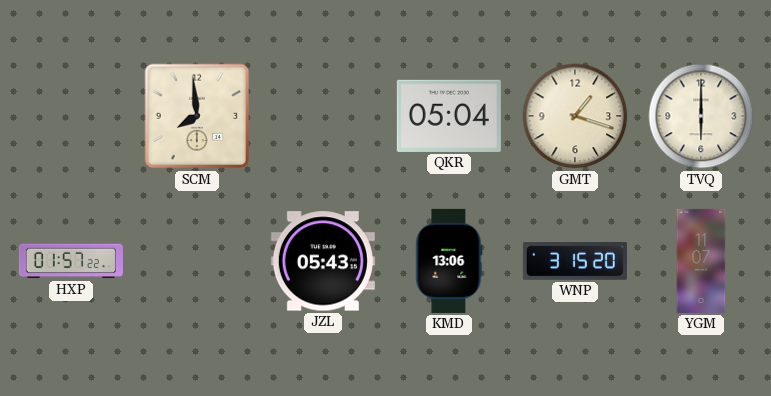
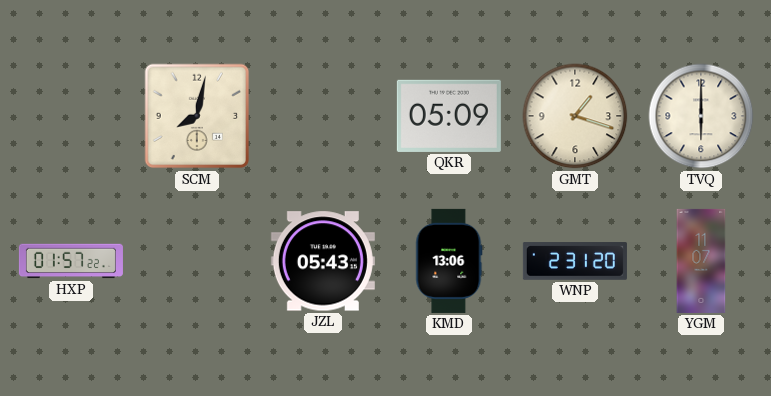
SCM: 7:59 -> 8:02
QKR: 05:04 -> 05:09
WNP: 3:15 -> 2:31
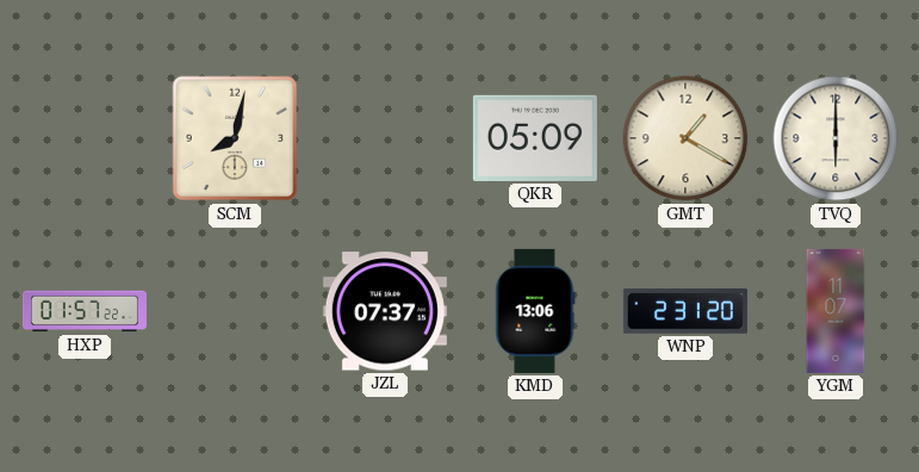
GMT: 1:18 -> 1:20
JZL: 05:43 -> 07:37
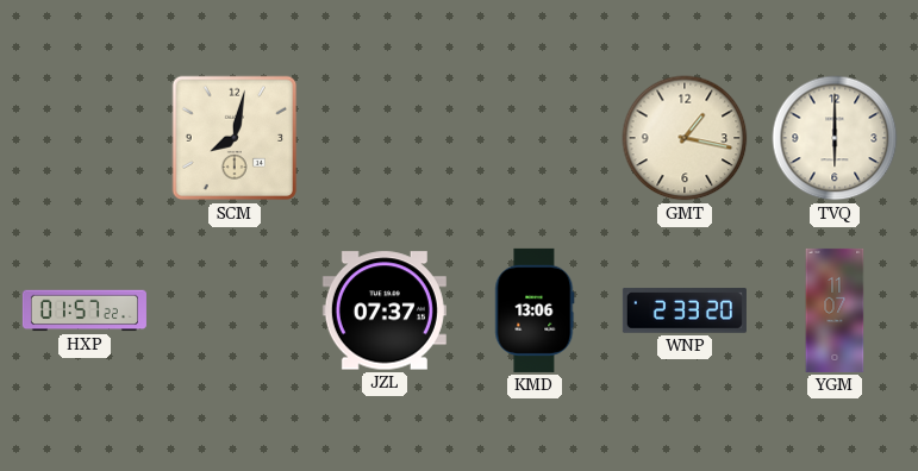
QKR: 05:09 -> none
GMT: 1:20 -> 1:17
WNP: 2:31 -> 2:33
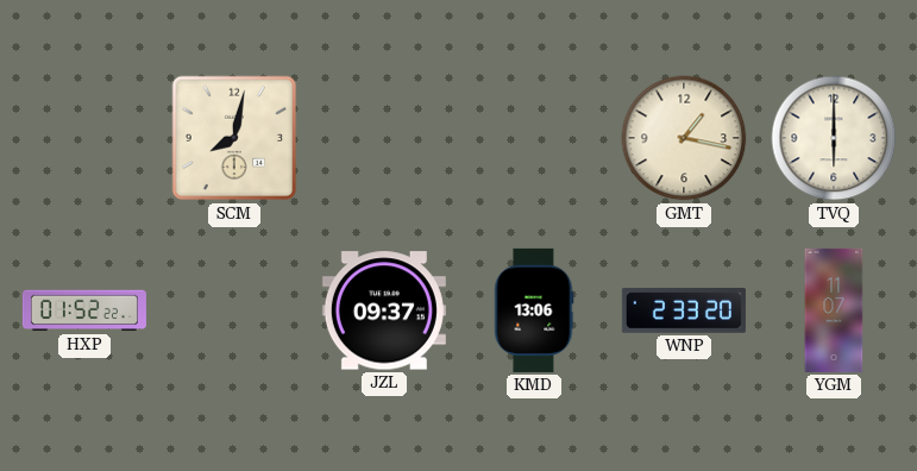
HXP: 01:57 -> 01:52
JZL: 07:37 -> 09:37
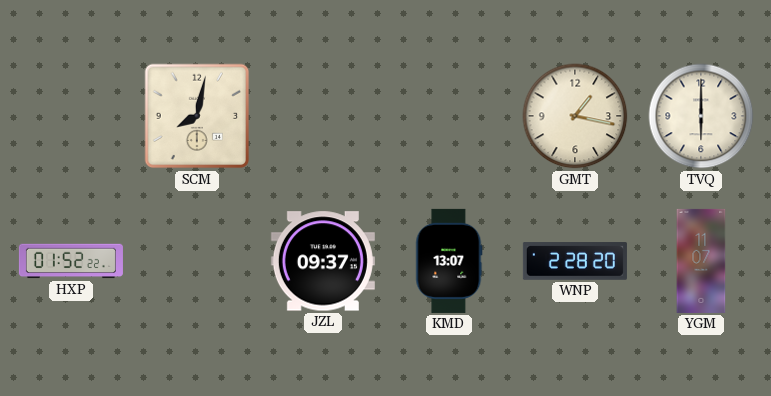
KMD: 13:06 -> 13:07
WNP: 2:33 -> 2:28
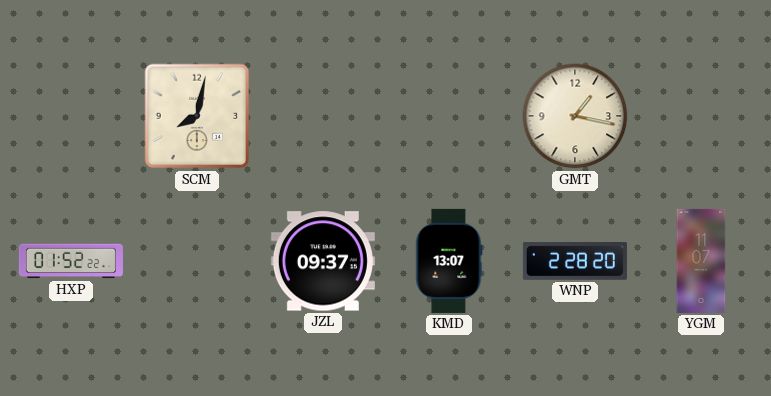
TVQ: 6:00 -> none
